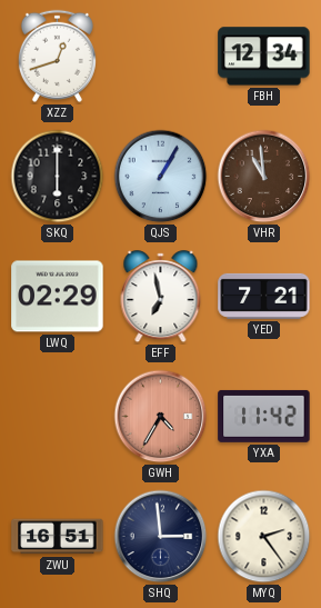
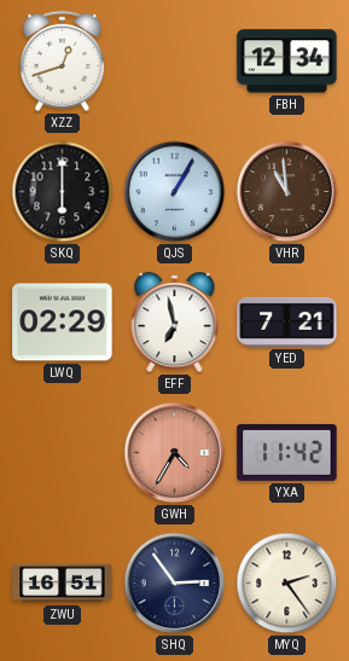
SHQ: 2:59 -> 2:54
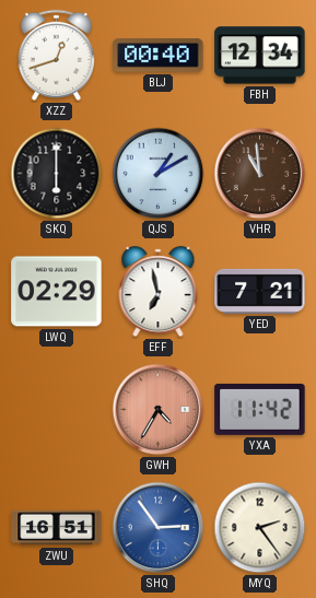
BLJ: none -> 00:40
QJS: 1:05 -> 1:10
SHQ dial: navy -> blue
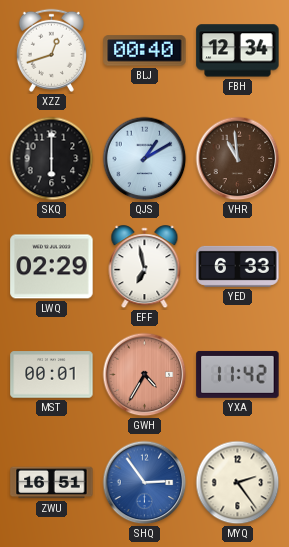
YED: 7:21 -> 6:33
MST: none -> 00:01
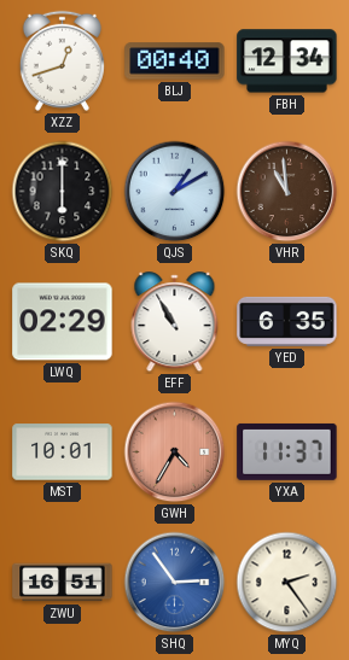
EFF: 6:58 -> 10:55
YED: 6:33 -> 6:35
MST: 00:01 -> 10:01
YXA: 11:42 -> 11:37
